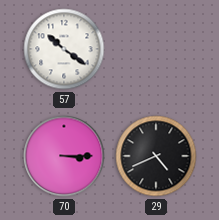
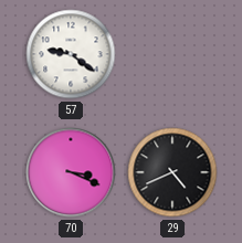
57: 10:21 -> 9:21
70: 3:15 -> 3:19
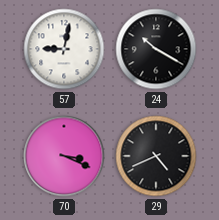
57: 9:21 -> 9:02
24: none -> 10:20
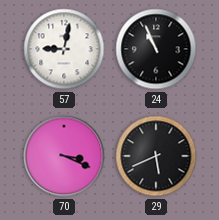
24: 10:20 -> 10:56
29: 4:41 -> 5:41
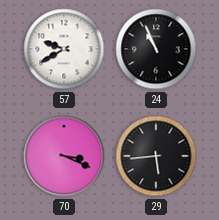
57: 9:02 -> 9:40
29: 5:41 -> 5:44
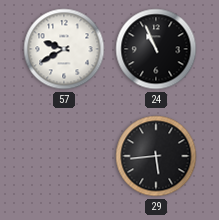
70: 3:19 -> none
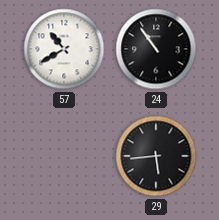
57: 9:40 -> 10:40
24: 10:56 -> 10:54
